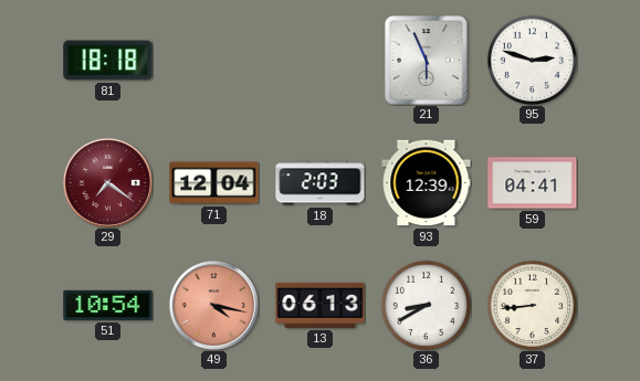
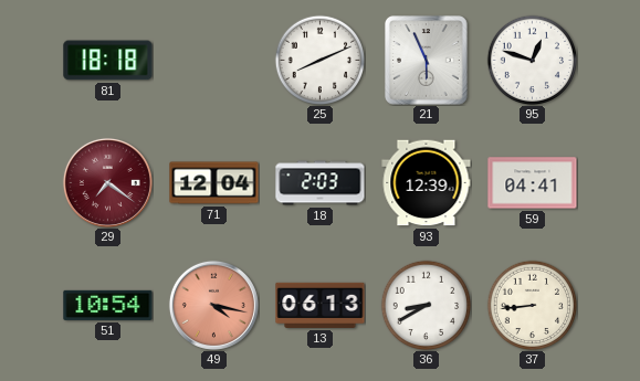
25: none -> 8:11
95: 2:48 -> 12:48
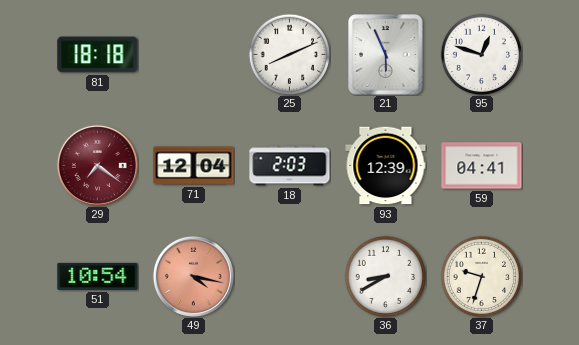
13: 06:13 -> none
37: 8:44 -> 9:33
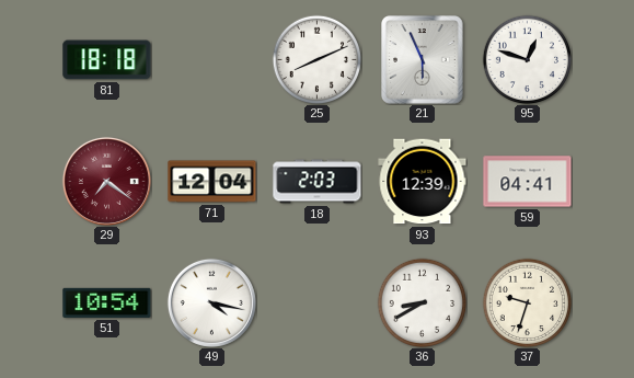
49 dial: salmon -> white
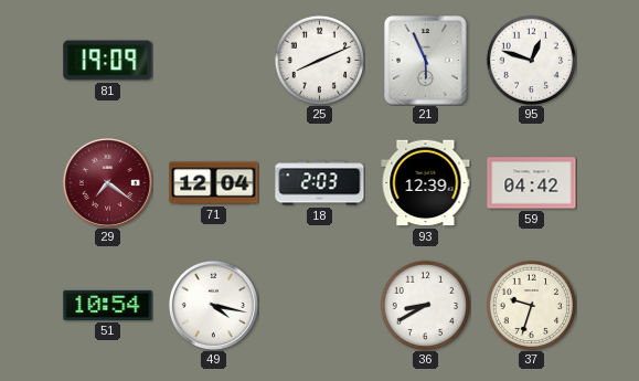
81: 18:18 -> 19:09
59: 04:41 -> 04:42
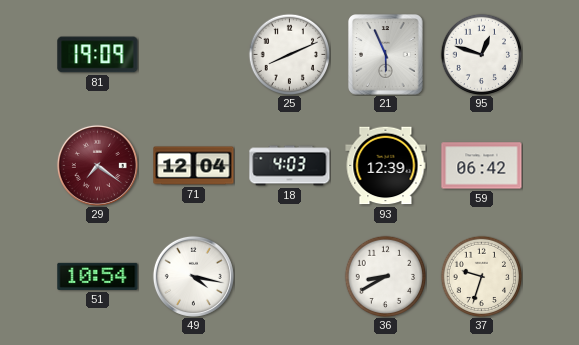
18: 2:03 -> 4:03
59: 04:42 -> 06:42
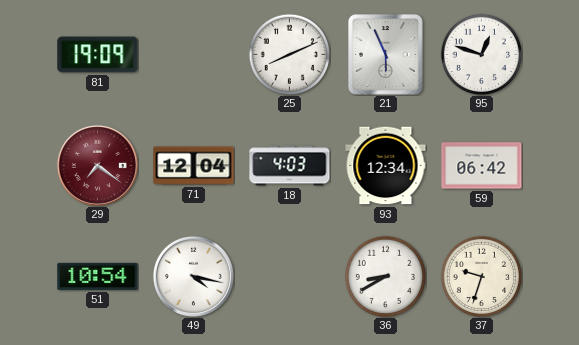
93: 12:39 -> 12:34
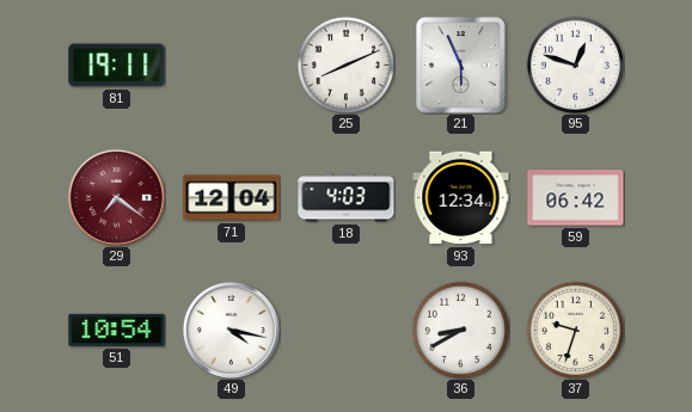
81: 19:09 -> 19:11
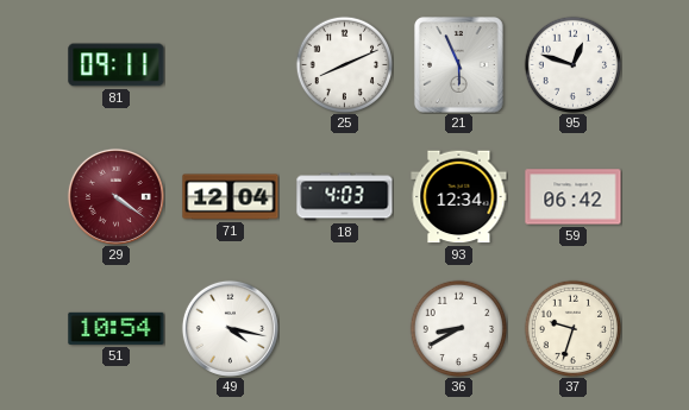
81: 19:11 -> 09:11
29: 7:21 -> 4:21
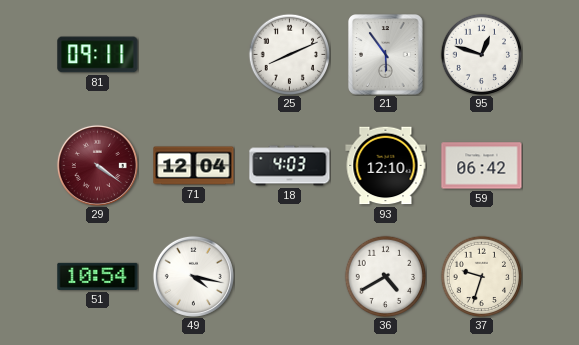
21: 5:56 -> 5:54
93: 12:34 -> 12:10
36: 8:40 -> 4:40
